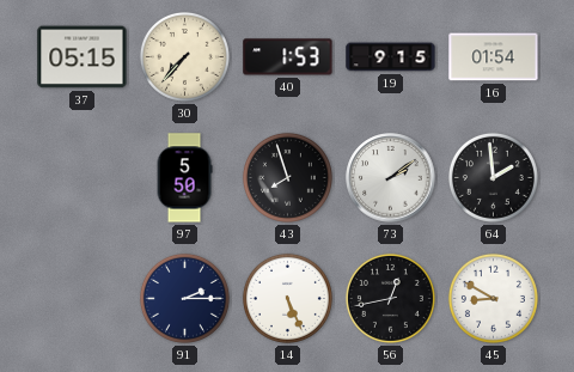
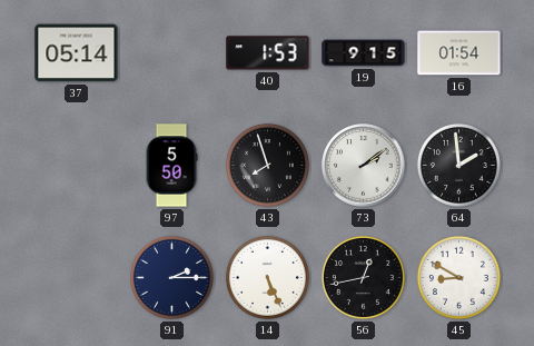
37: 05:15 -> 05:14
30: 7:37 -> none
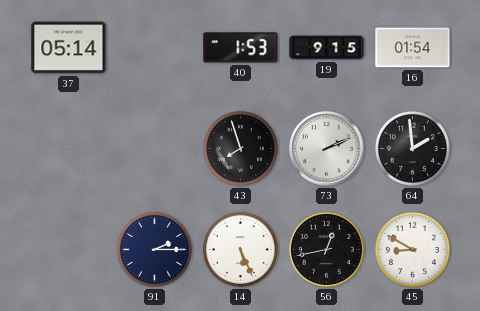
97: 5:50 -> none
73: 2:09 -> 2:11
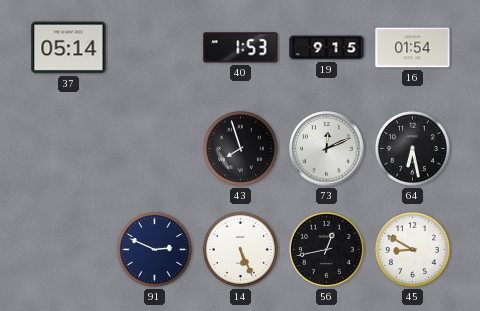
73: 2:11 -> 12:11
64: 1:59 -> 6:28
91: 2:15 -> 2:49
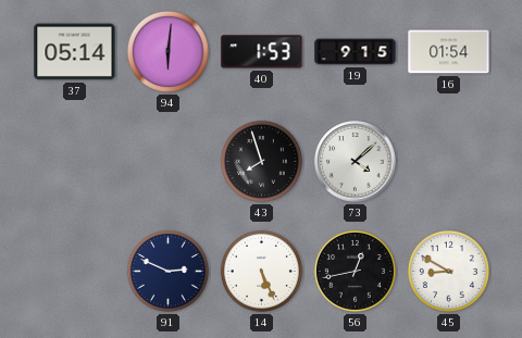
94: none -> 6:01
73: 12:11 -> 4:08
64: 6:28 -> none
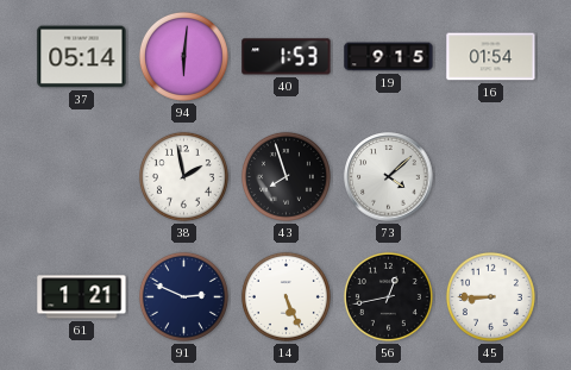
38: none -> 1:58
61: none -> 1:21
45: 8:50 -> 8:45
